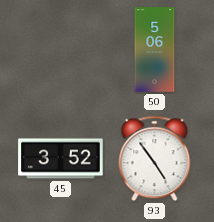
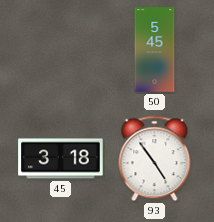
50: 5:06 -> 5:45
45: 3:52 -> 3:18
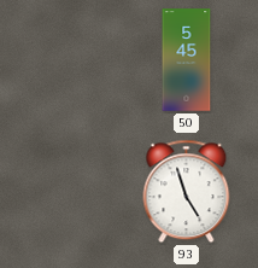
45: 3:18 -> none
93: 4:54 -> 4:57
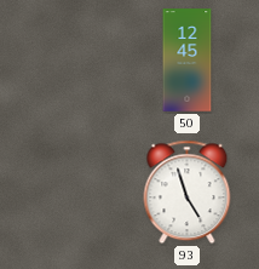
50: 5:45 -> 12:45
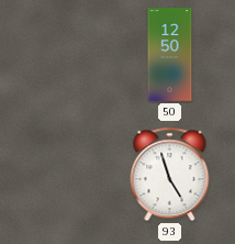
50: 12:45 -> 12:50
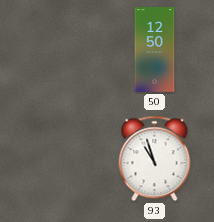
93: 4:57 -> 10:57
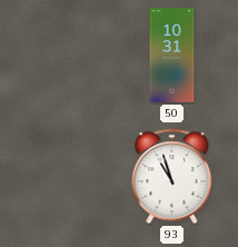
50: 12:50 -> 10:31
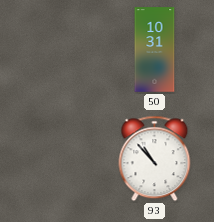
93: 10:57 -> 10:53
